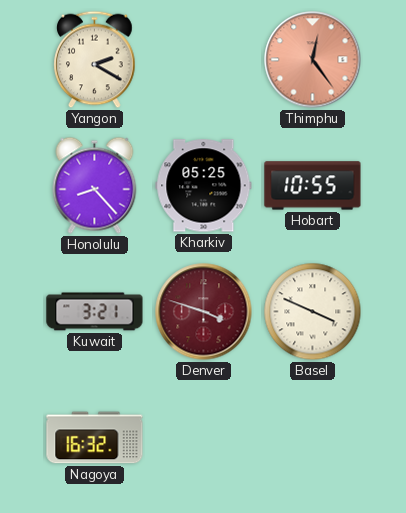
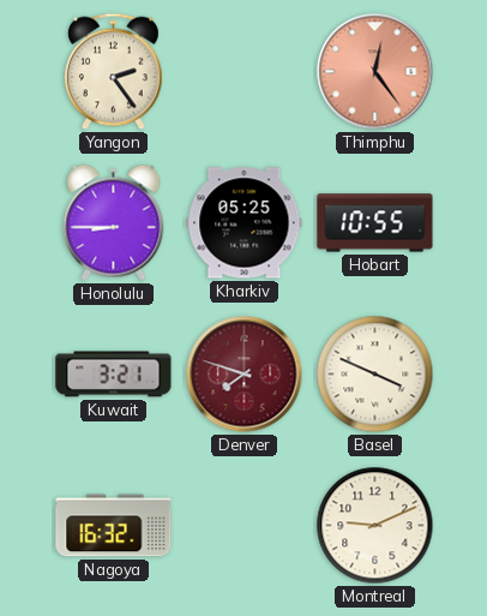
Yangon: 2:20 -> 2:24
Honolulu: 8:23 -> 8:45
Denver: 3:48 -> 7:48
Montreal: none -> 9:11
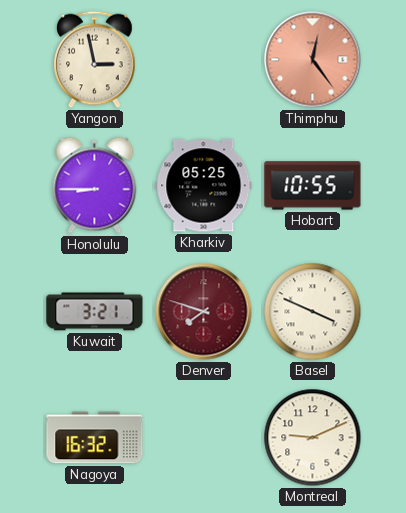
Yangon: 2:24 -> 2:58
